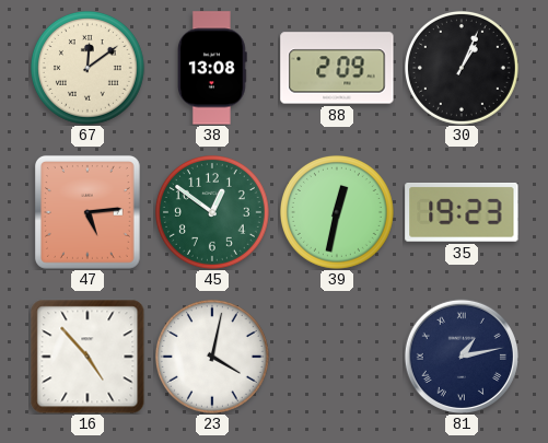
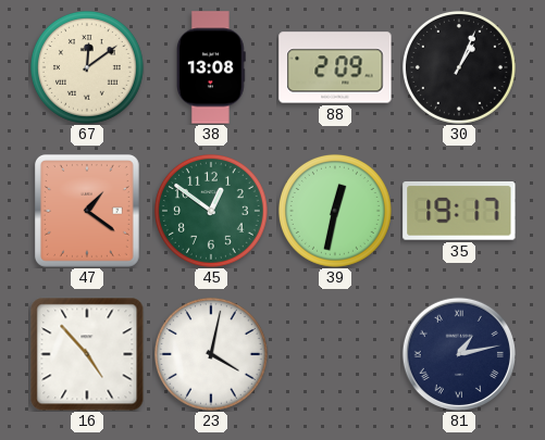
47: 5:14 -> 1:21
35: 19:23 -> 19:17
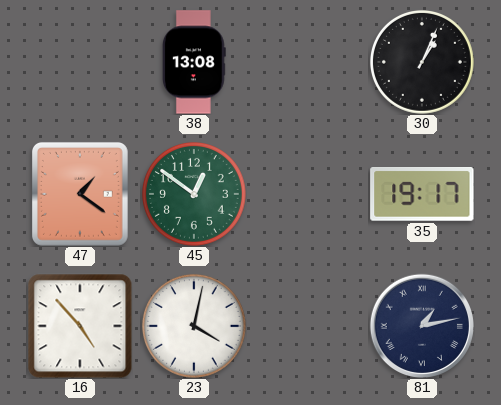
67: 12:09 -> none
88: 2:09 -> none
39: 12:32 -> none
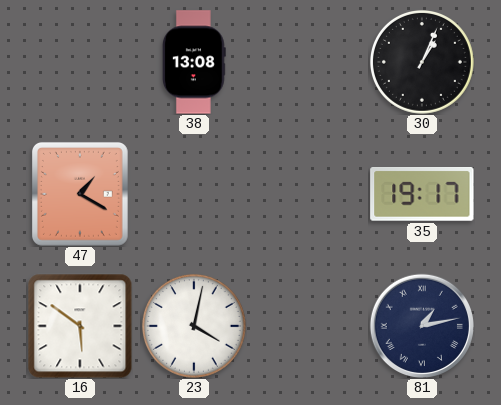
47: 1:21 -> 1:20
45: 12:51 -> none
16: 4:53 -> 5:51
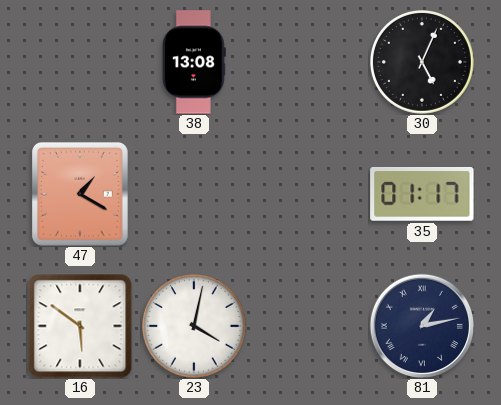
30: 1:04 -> 5:04
35: 19:17 -> 01:17
